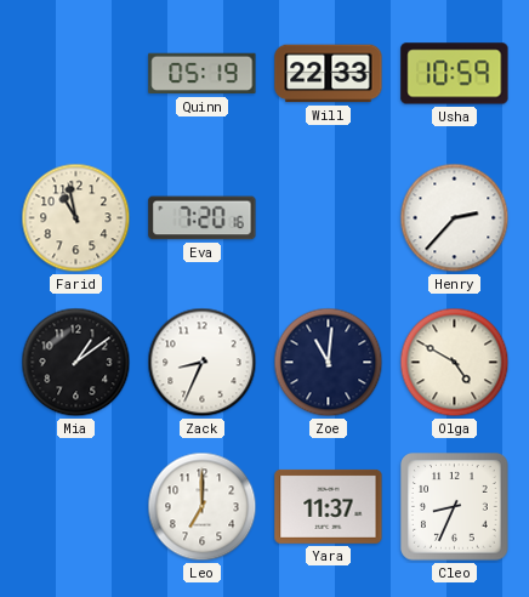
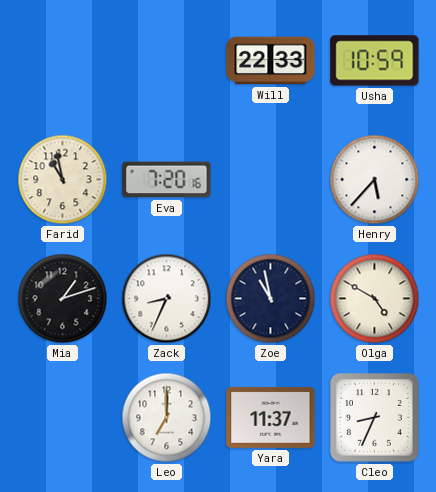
Quinn: 05:19 -> none
Henry: 2:37 -> 5:37
Mia: 1:09 -> 1:12
Zoe: 11:01 -> 10:58
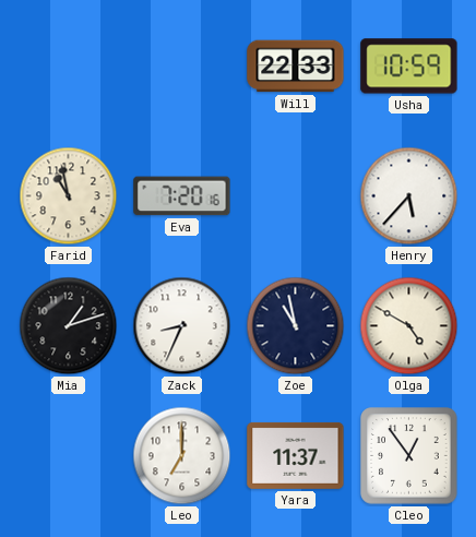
Cleo: 8:34 -> 12:54
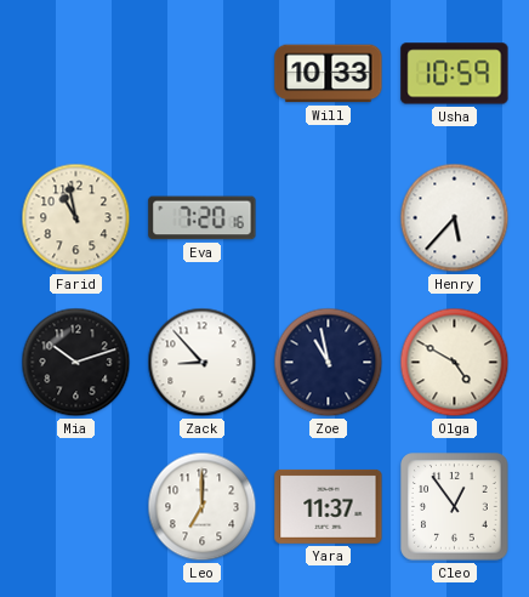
Will: 22:33 -> 10:33
Mia: 1:12 -> 10:12
Zack: 8:34 -> 8:53
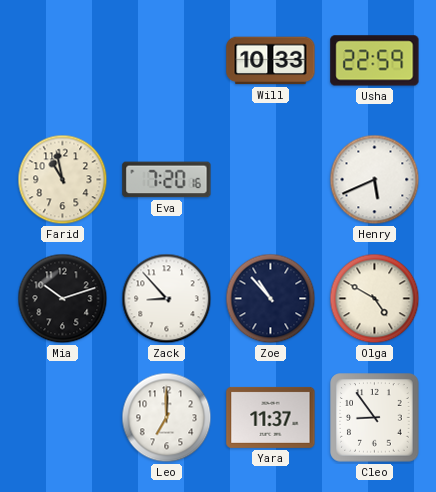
Usha: 10:59 -> 22:59
Henry: 5:37 -> 5:41
Zoe: 10:58 -> 10:53
Cleo: 12:54 -> 8:54
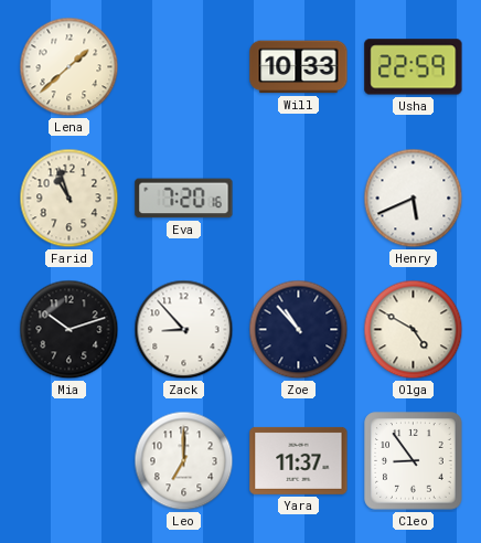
Lena: none -> 1:38
Farid: 10:58 -> 10:57
